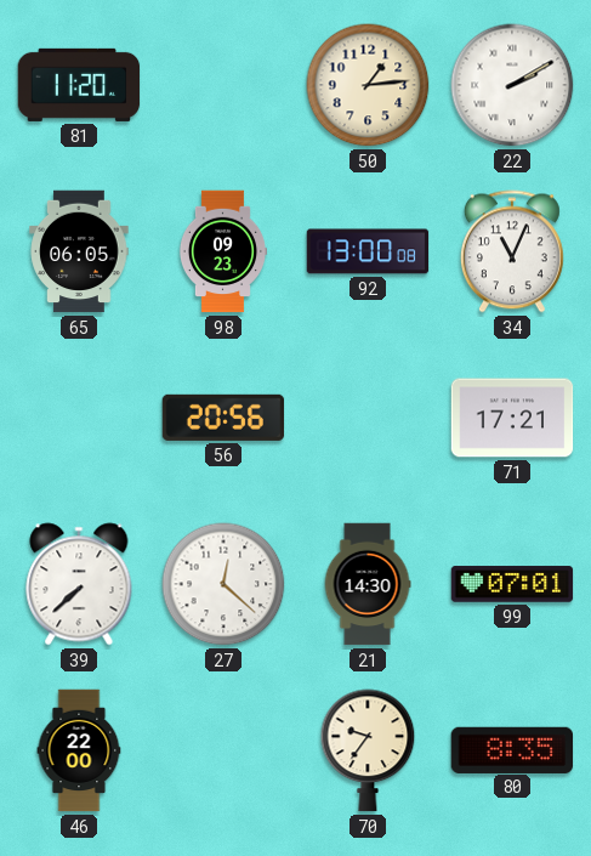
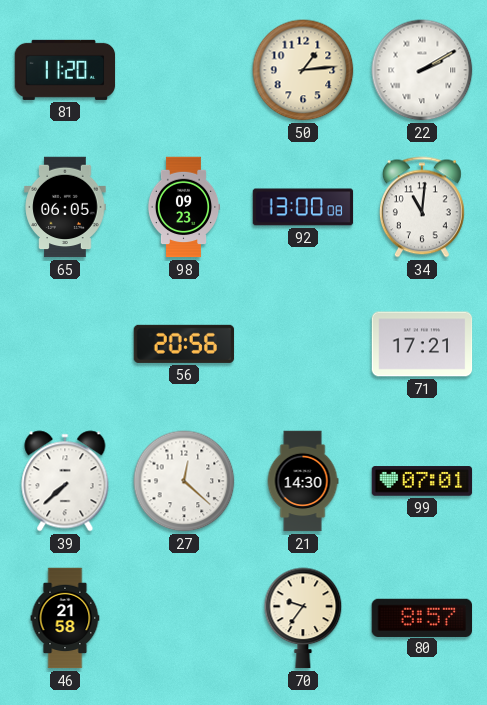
34: 11:04 -> 11:01
46: 22:00 -> 21:58
80: 8:35 -> 8:57
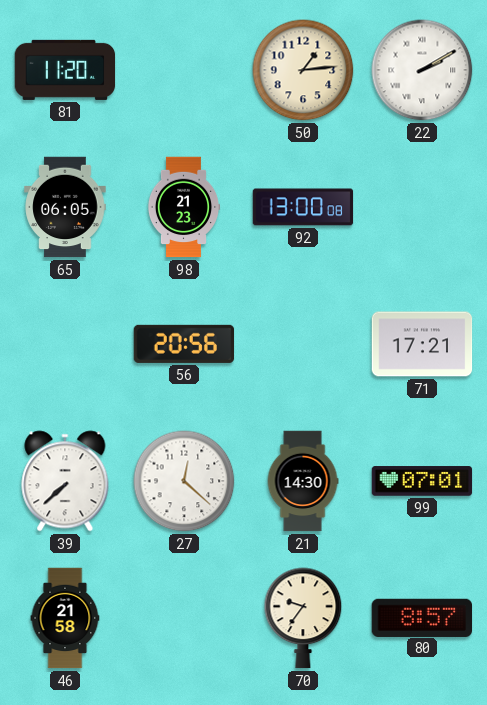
98: 09:23 -> 21:23
34: 11:01 -> none
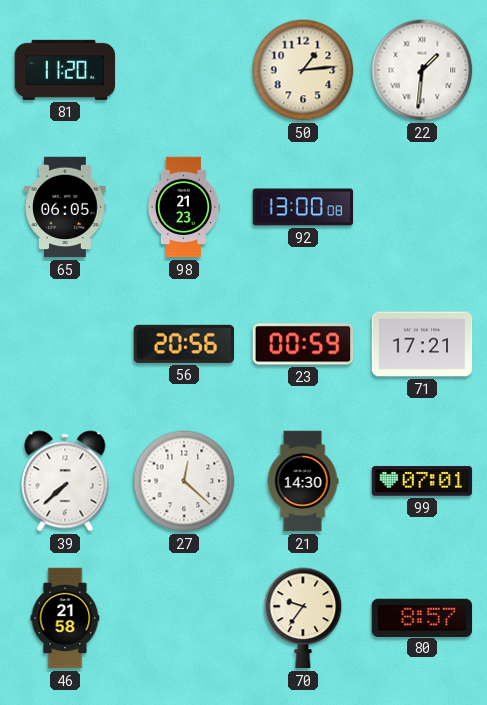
22: 2:10 -> 1:31
23: none -> 00:59
